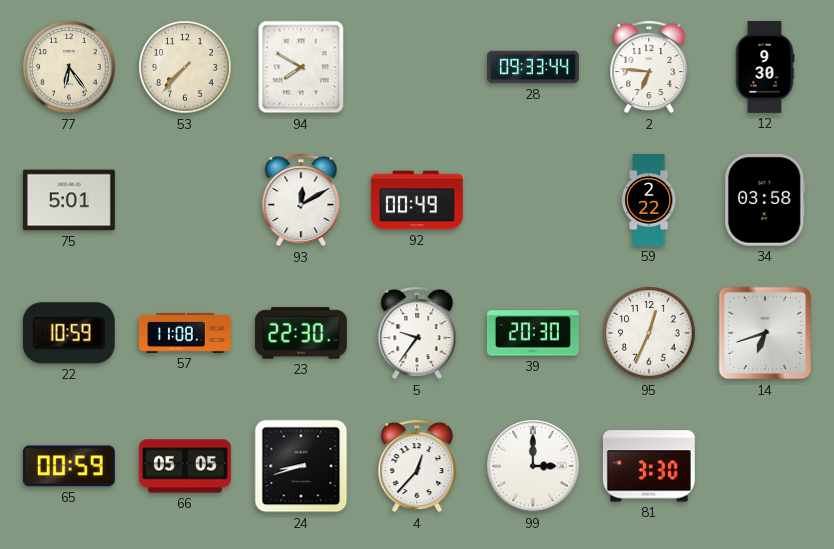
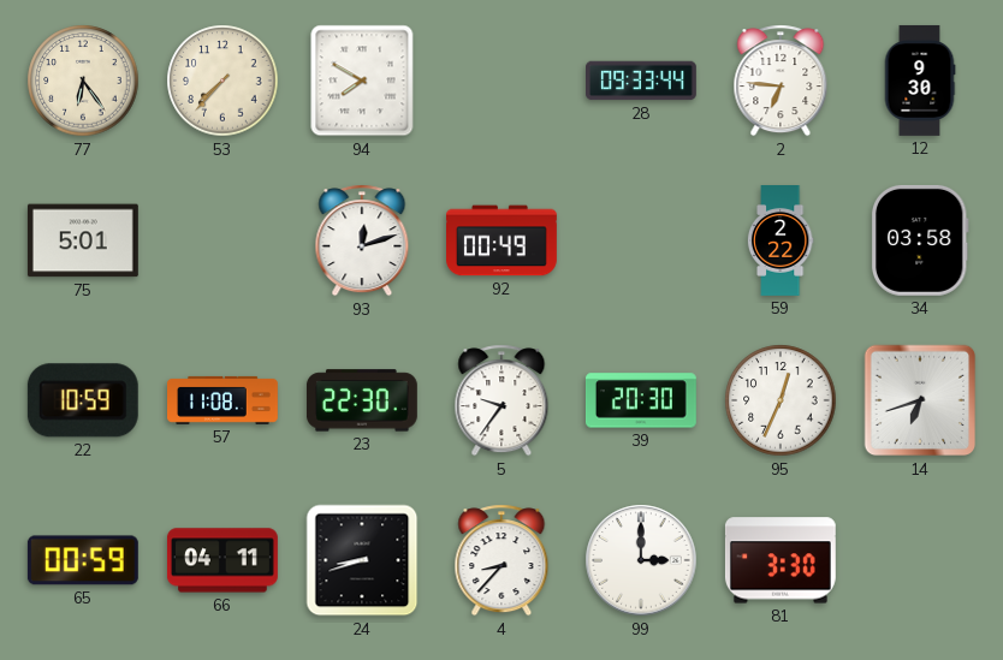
93: 12:10 -> 12:12
66: 05:05 -> 04:11
4: 12:37 -> 8:37
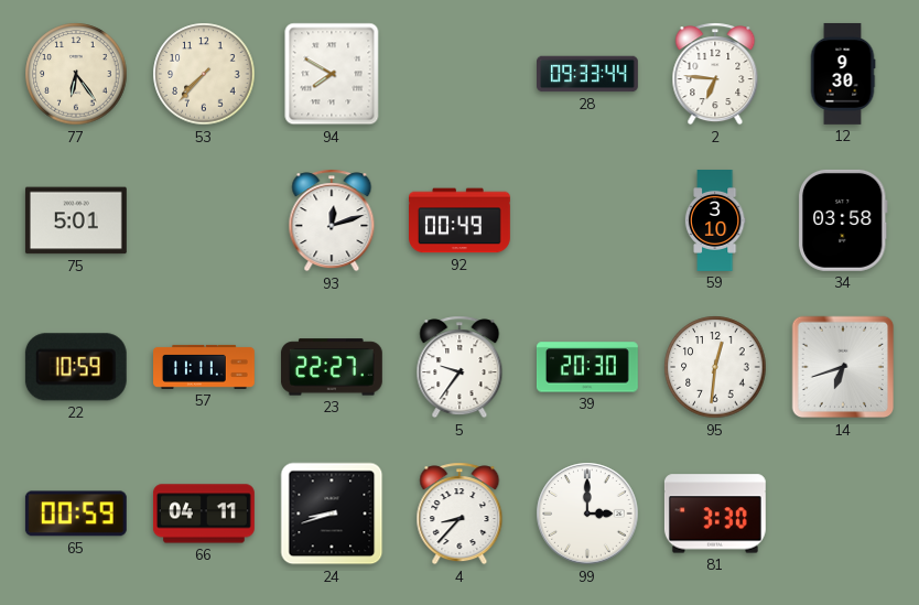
59: 2:22 -> 3:10
57: 11:08 -> 11:11
23: 22:30 -> 22:27
95: 12:34 -> 12:31
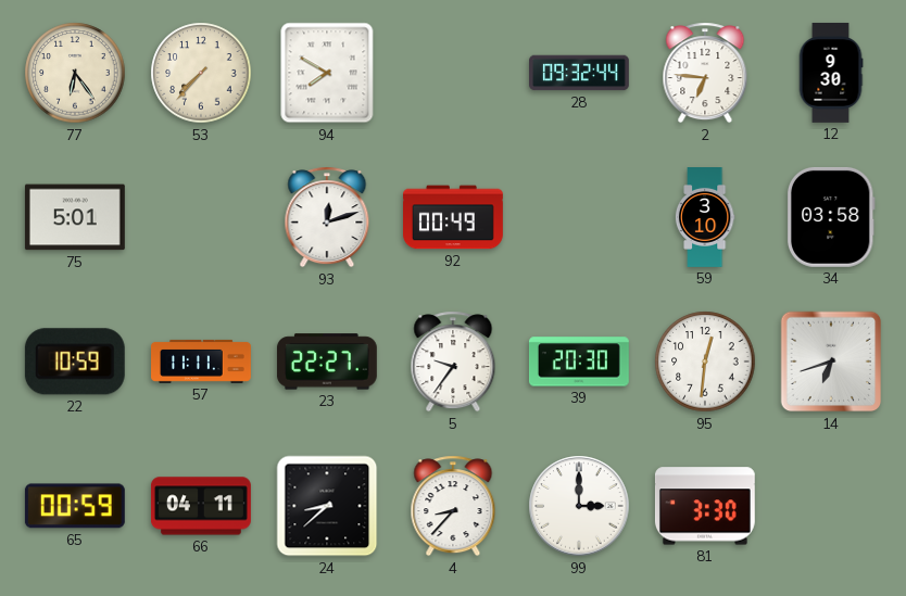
28: 09:33 -> 09:32
24: 8:42 -> 8:38
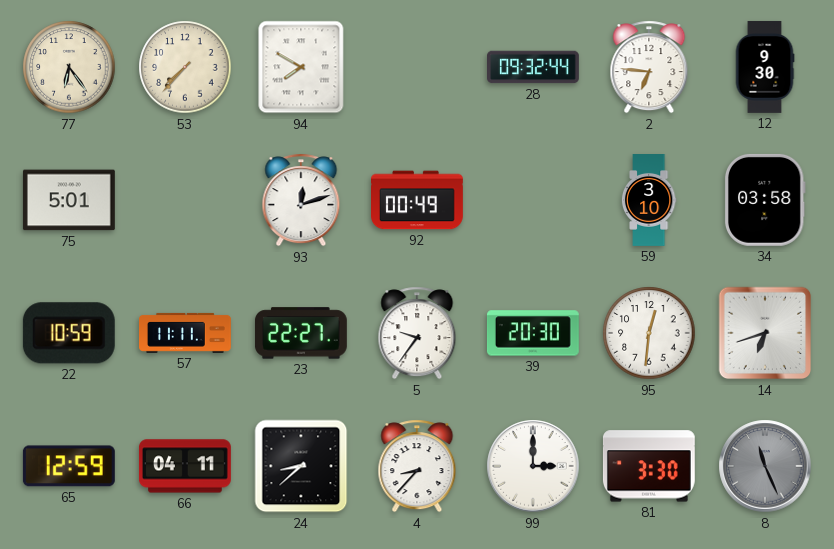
65: 00:59 -> 12:59
8: none -> 11:26
